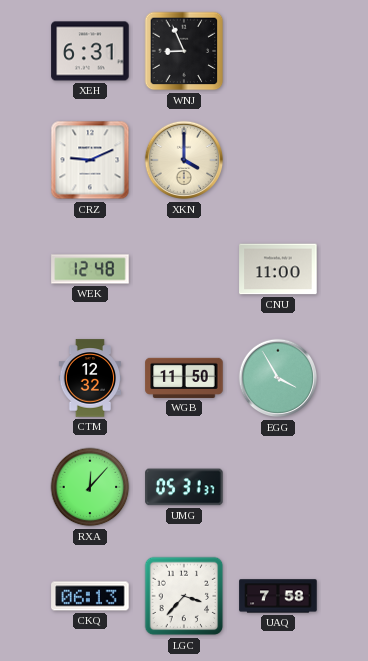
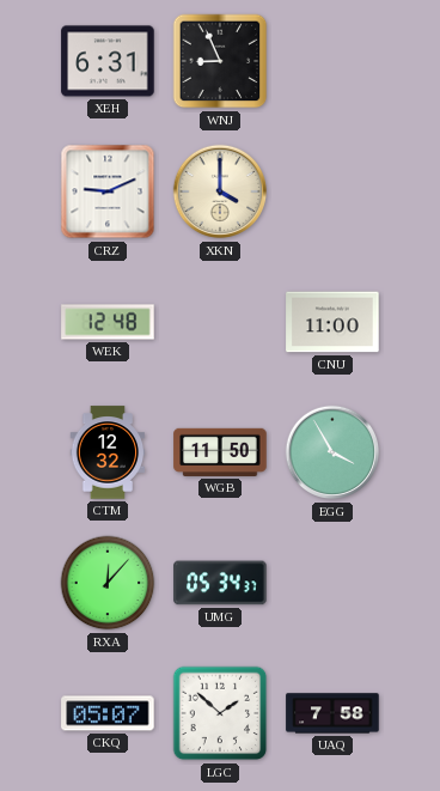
UMG: 05:31 -> 05:34
CKQ: 06:13 -> 05:07
LGC: 3:37 -> 1:52
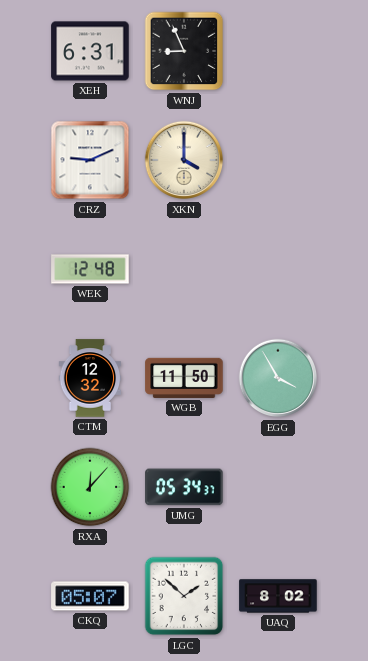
CNU: 11:00 -> none
UAQ: 7:58 -> 8:02
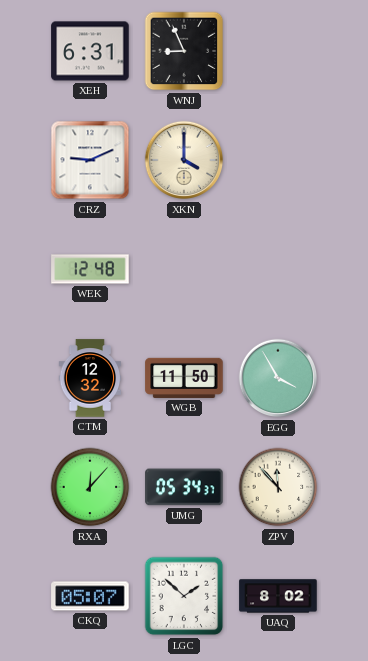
ZPV: none -> 11:53
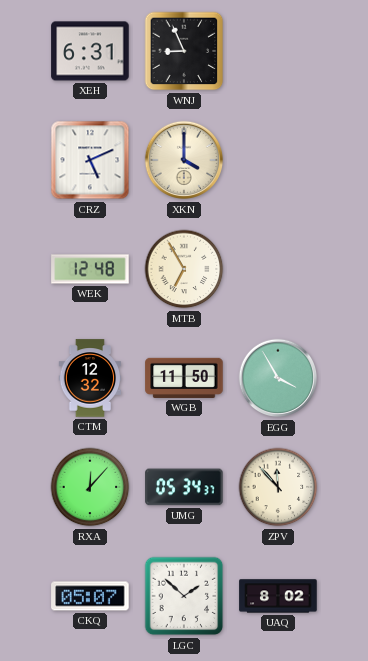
CRZ: 9:11 -> 5:11
MTB: none -> 6:55
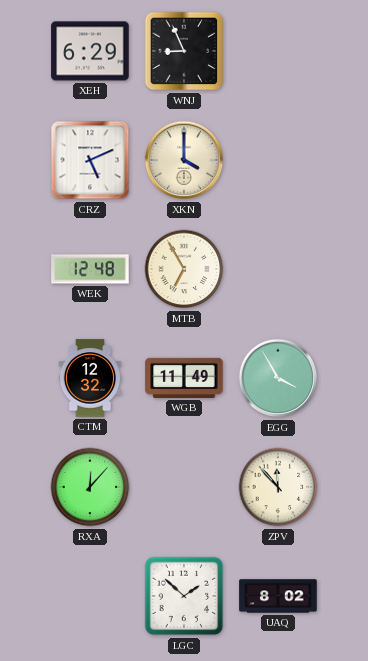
XEH: 6:31 -> 6:29
WGB: 11:50 -> 11:49
UMG: 05:34 -> none
CKQ: 05:07 -> none
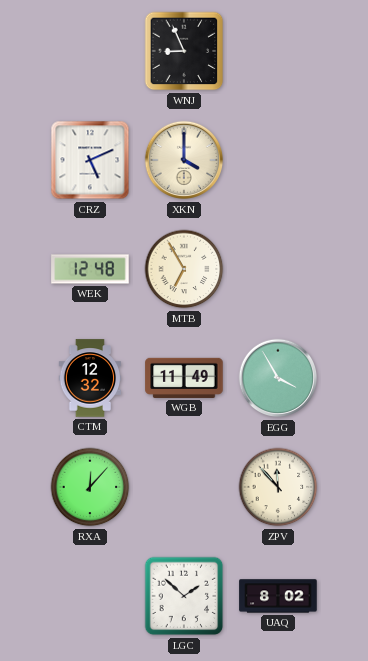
XEH: 6:29 -> none
